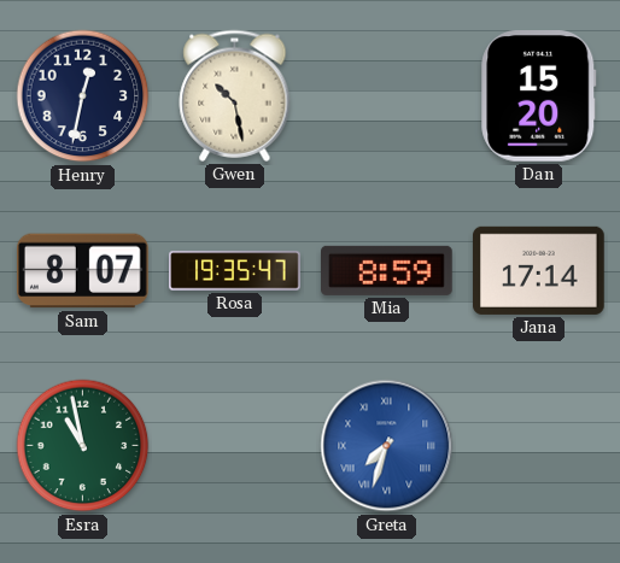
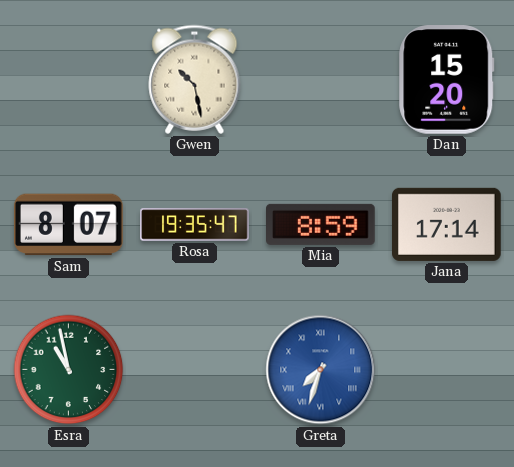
Henry: 12:32 -> none
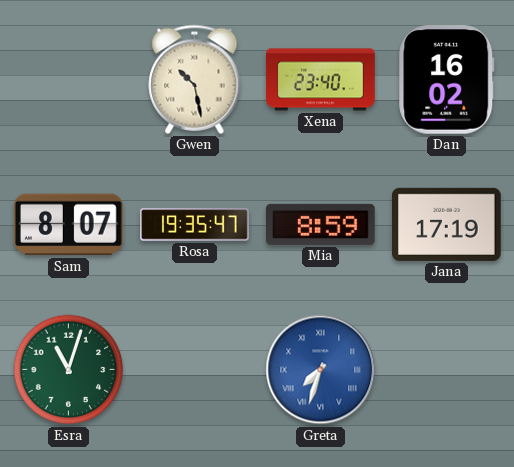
Xena: none -> 23:40
Dan: 15:20 -> 16:02
Jana: 17:14 -> 17:19
Esra: 10:58 -> 11:03
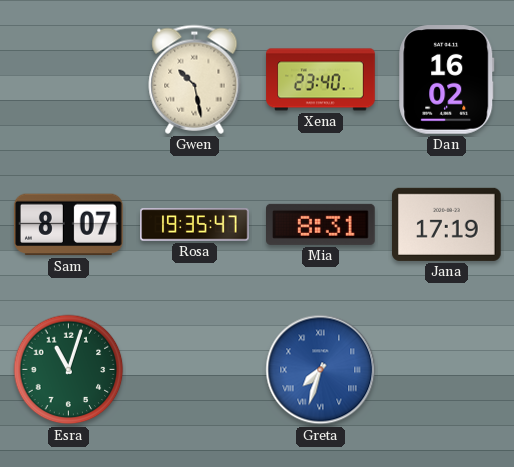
Mia: 8:59 -> 8:31
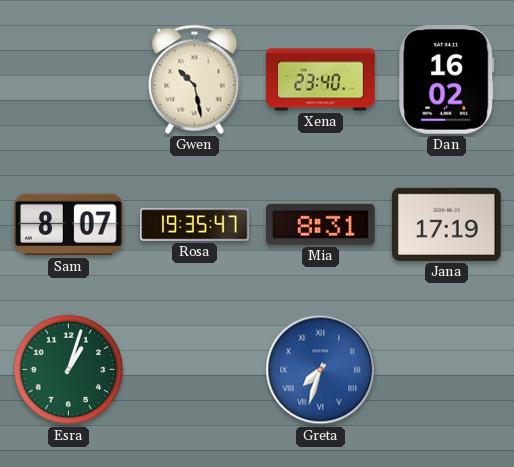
Esra: 11:03 -> 1:03
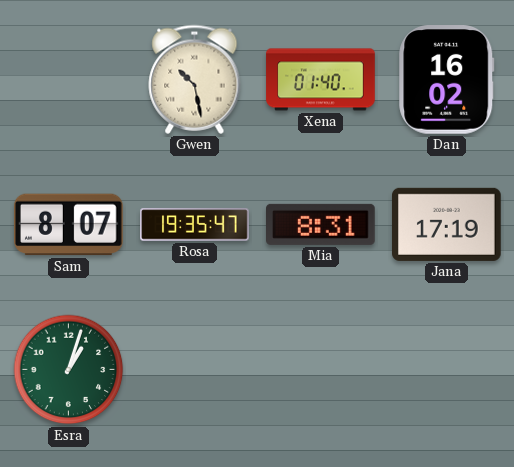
Xena: 23:40 -> 01:40
Greta: 7:33 -> none
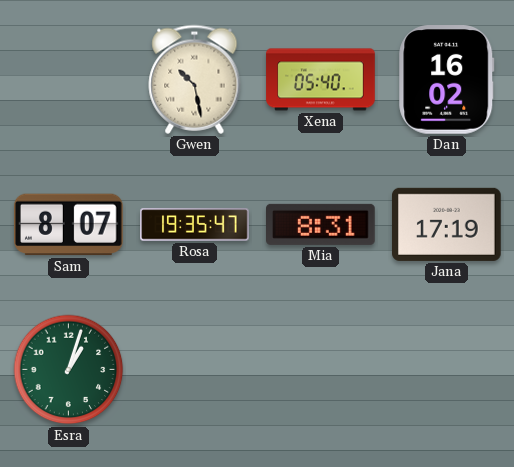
Xena: 01:40 -> 05:40
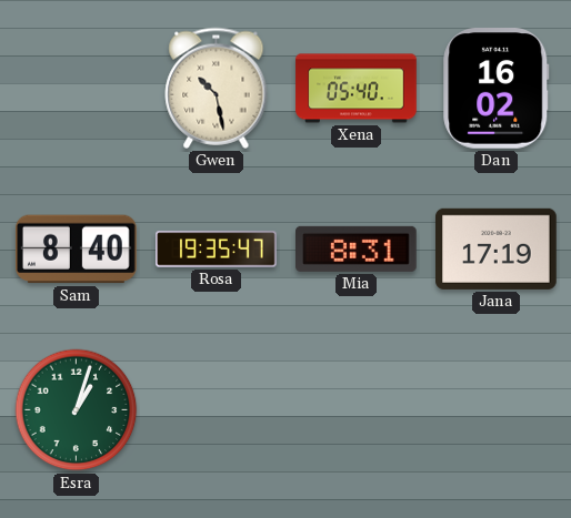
Sam: 8:07 -> 8:40
